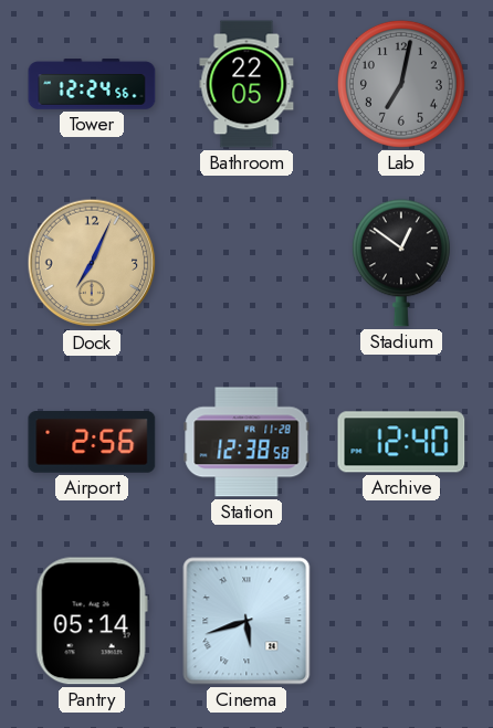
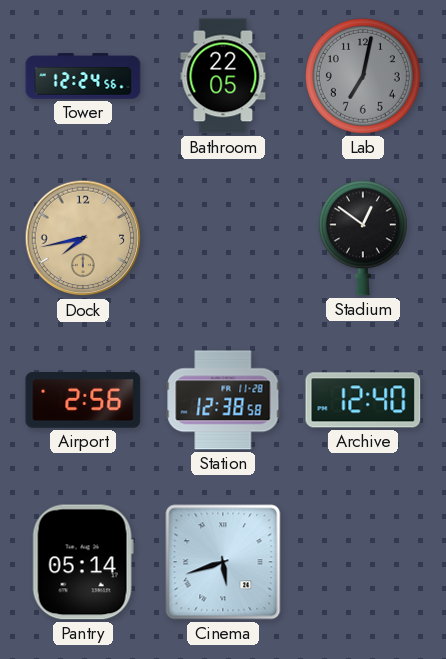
Dock: 7:04 -> 7:43
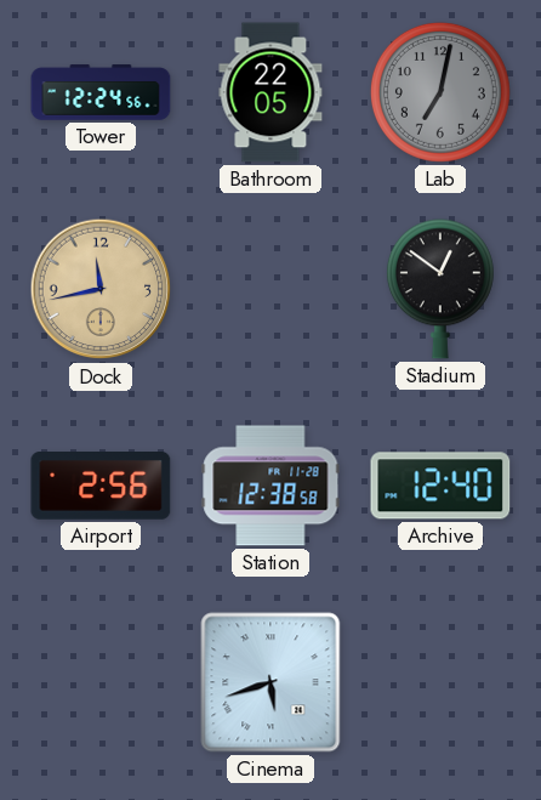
Dock: 7:43 -> 11:43
Pantry: 05:14 -> none
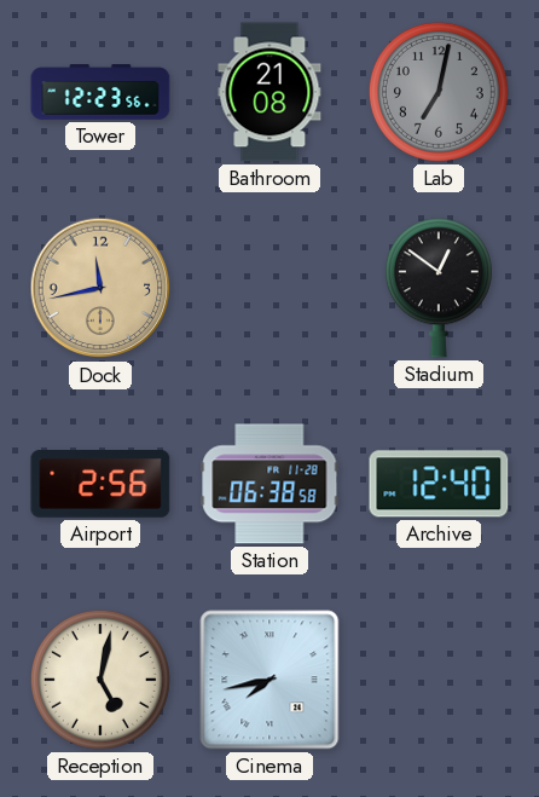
Tower: 12:24 -> 12:23
Bathroom: 22:05 -> 21:08
Station: 12:38 -> 06:38
Reception: none -> 5:02
Cinema: 5:42 -> 7:43
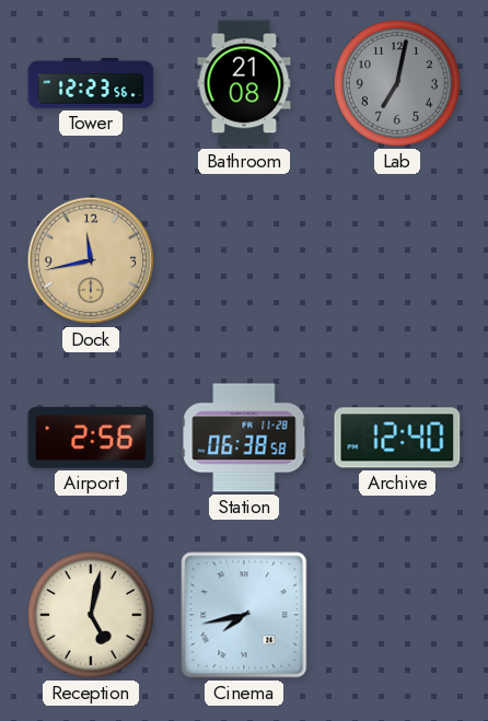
Stadium: 12:51 -> none
